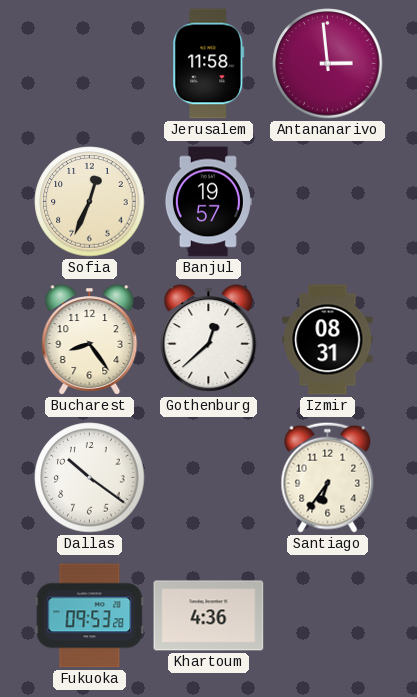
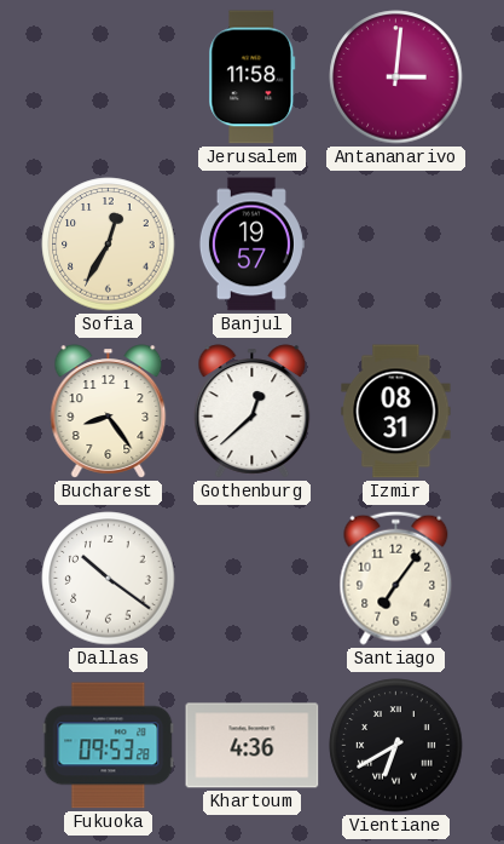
Antananarivo: 2:59 -> 3:01
Sofia: 12:34 -> 12:35
Santiago: 6:36 -> 7:06
Vientiane: none -> 6:40
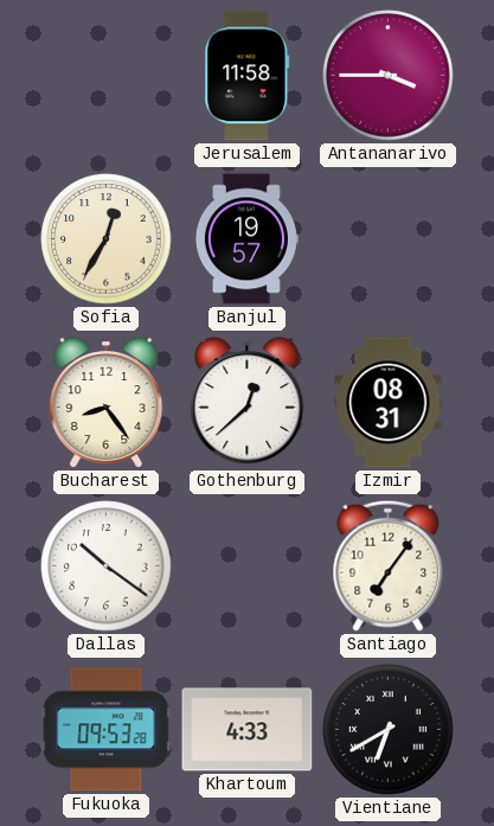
Antananarivo: 3:01 -> 3:45
Khartoum: 4:36 -> 4:33
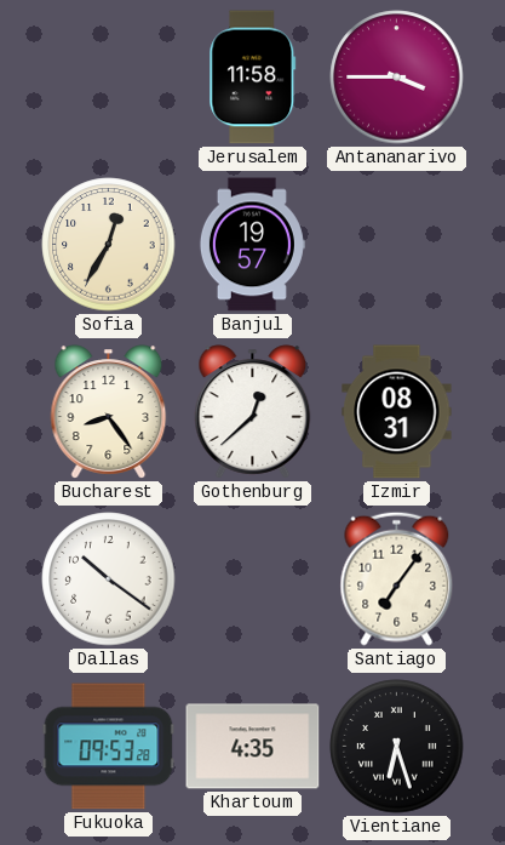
Khartoum: 4:33 -> 4:35
Vientiane: 6:40 -> 6:27
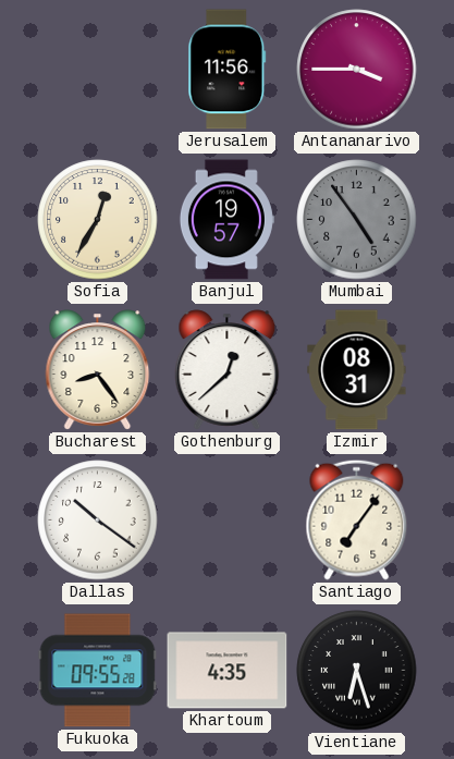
Jerusalem: 11:58 -> 11:56
Mumbai: none -> 4:54
Fukuoka: 09:53 -> 09:55
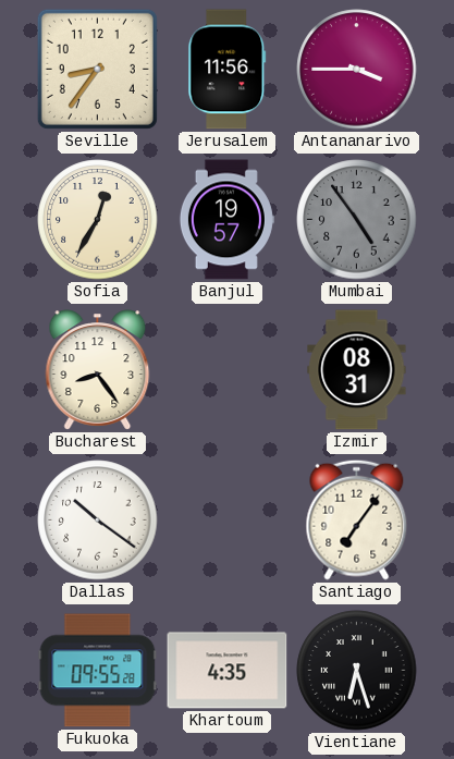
Seville: none -> 8:36
Gothenburg: 12:38 -> none
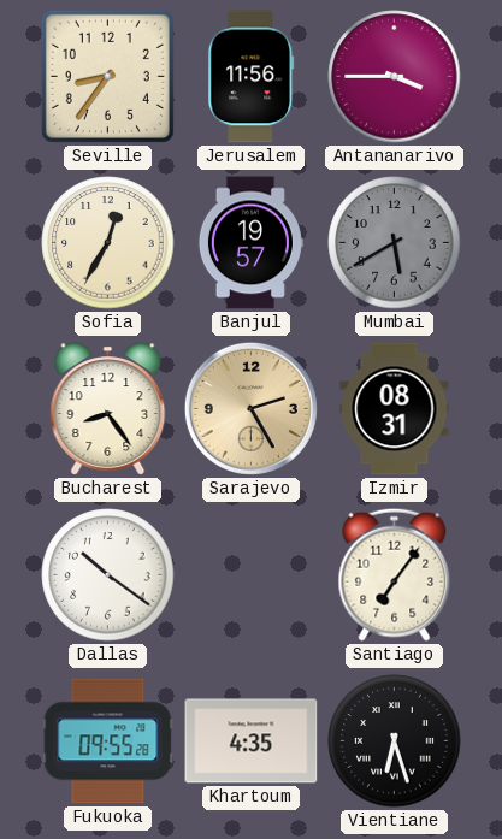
Mumbai: 4:54 -> 5:40
Sarajevo: none -> 2:25
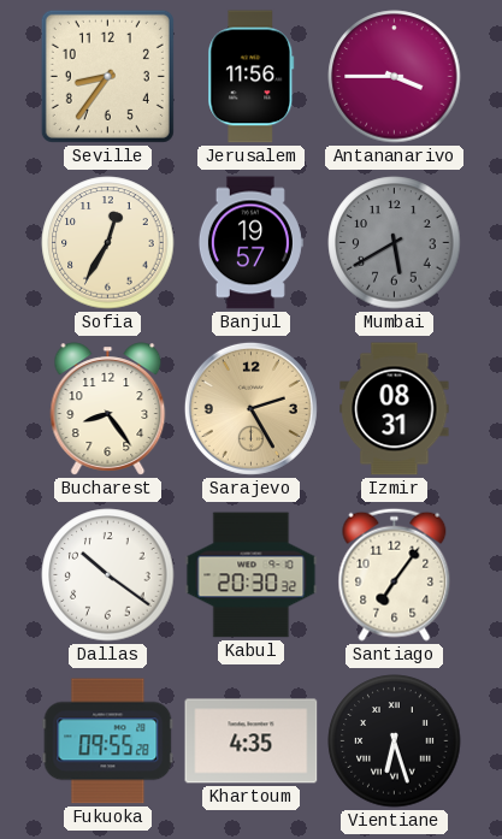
Kabul: none -> 20:30
